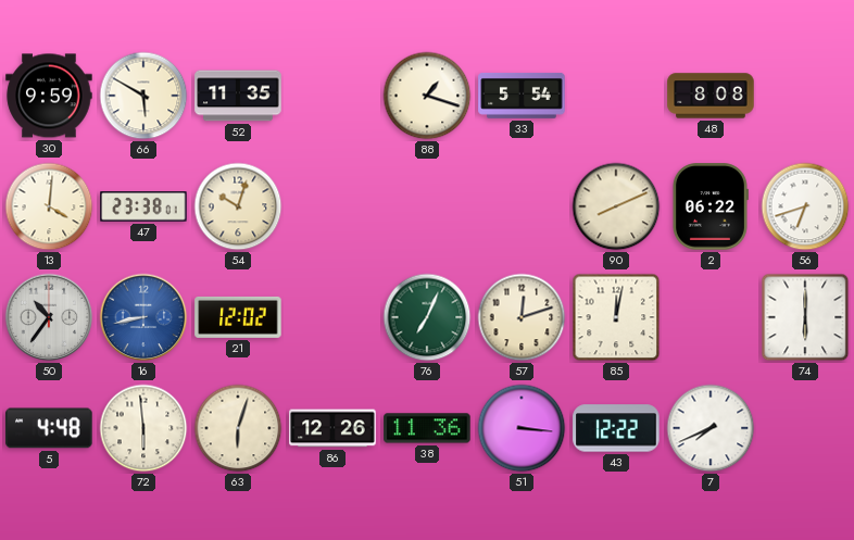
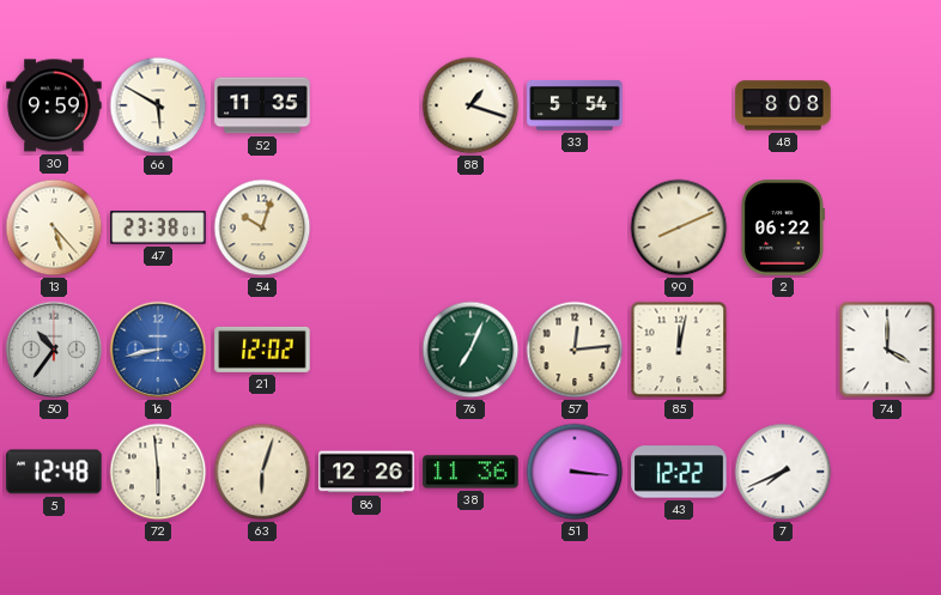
13: 4:01 -> 5:23
56: 6:42 -> none
57: 12:12 -> 12:14
74: 6:00 -> 4:00
5: 4:48 -> 12:48
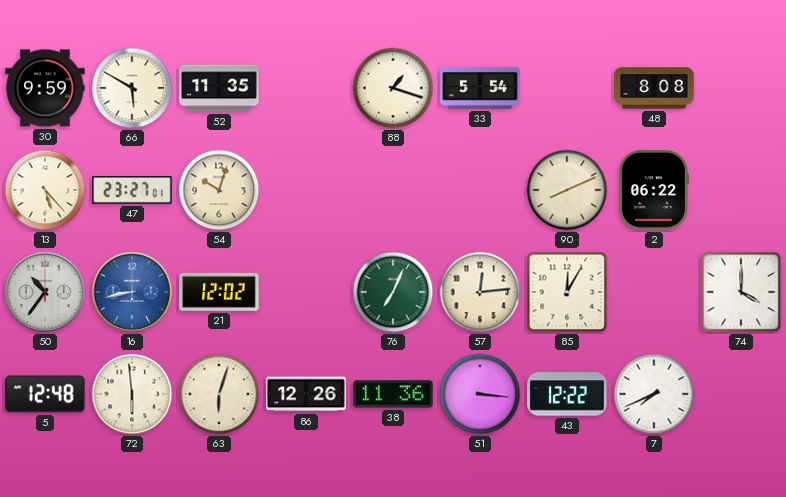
47: 23:38 -> 23:27
85: 12:02 -> 12:05
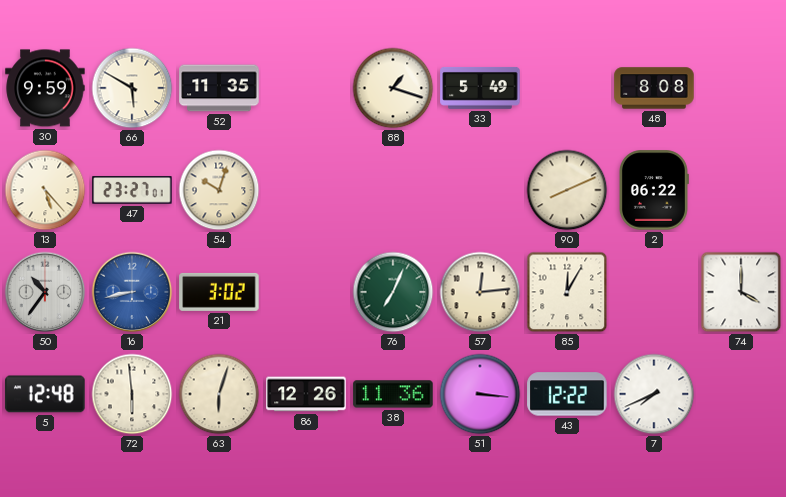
33: 5:54 -> 5:49
21: 12:02 -> 3:02
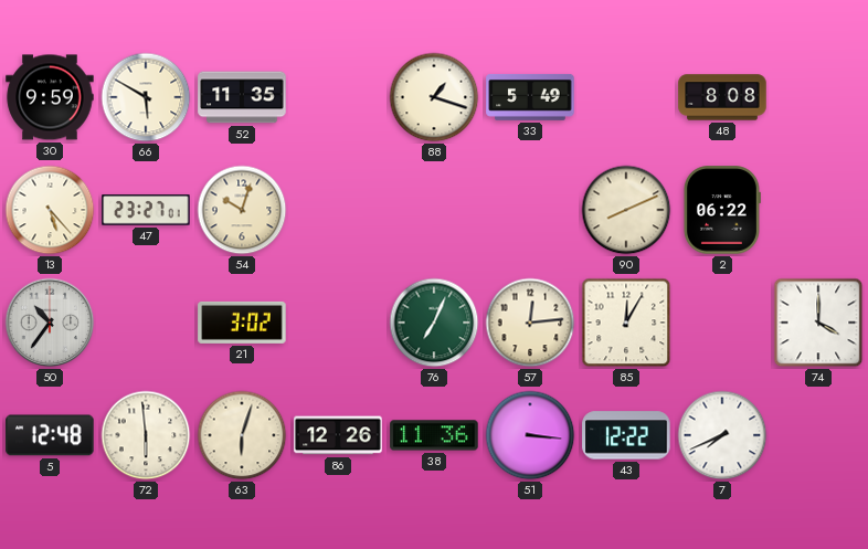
16: 8:43 -> none
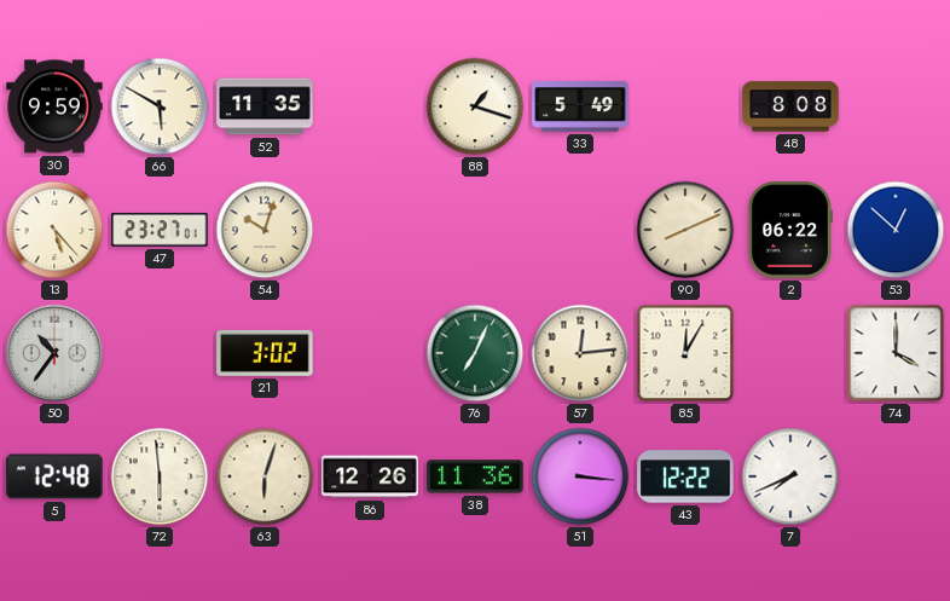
53: none -> 12:52
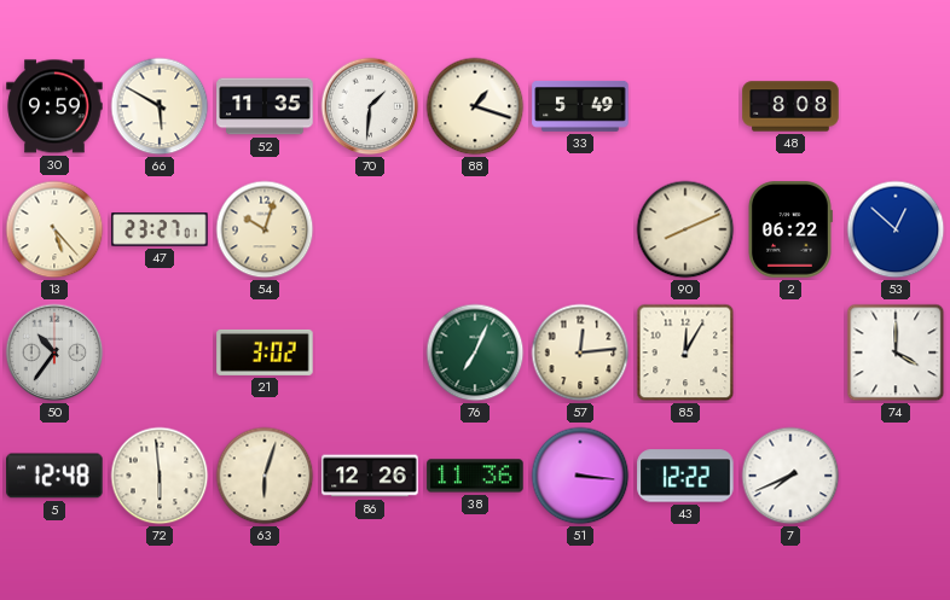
70: none -> 1:31
